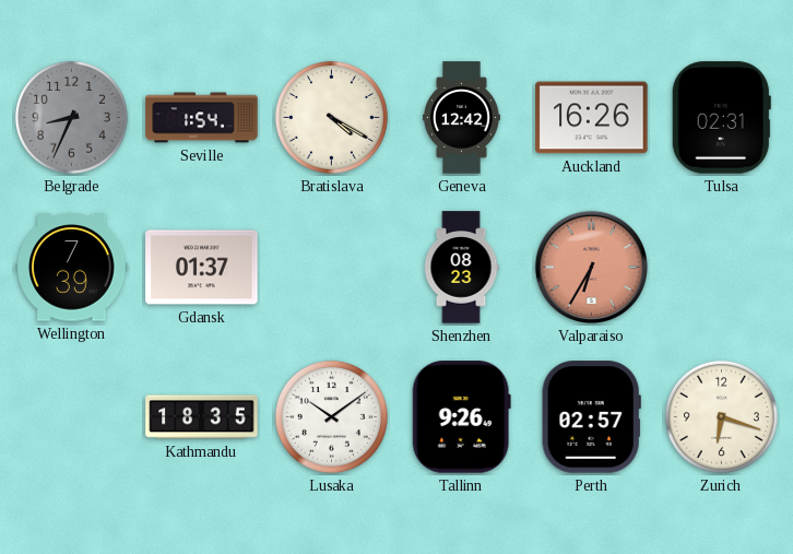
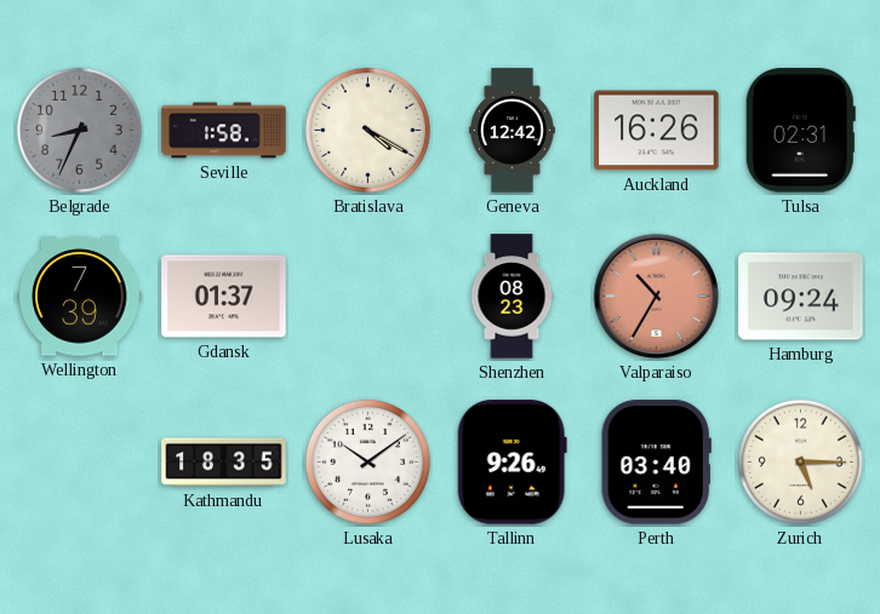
Seville: 1:54 -> 1:58
Valparaiso: 6:35 -> 10:35
Hamburg: none -> 09:24
Perth: 02:57 -> 03:40
Zurich: 6:18 -> 5:15
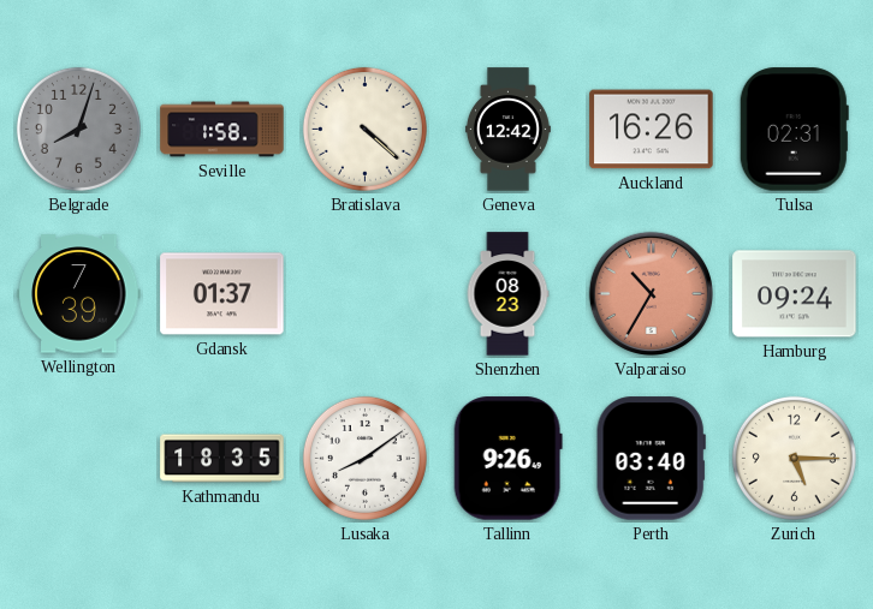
Belgrade: 8:34 -> 8:03
Bratislava: 4:20 -> 4:22
Lusaka: 10:09 -> 8:09
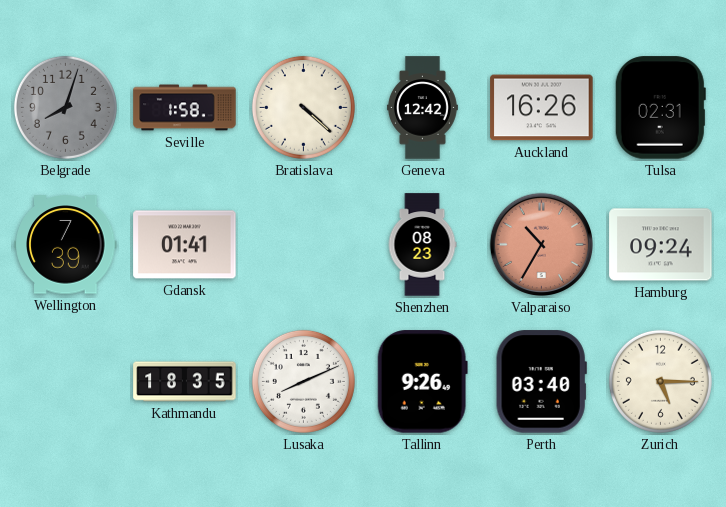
Gdansk: 01:37 -> 01:41
Lusaka: 8:09 -> 8:11
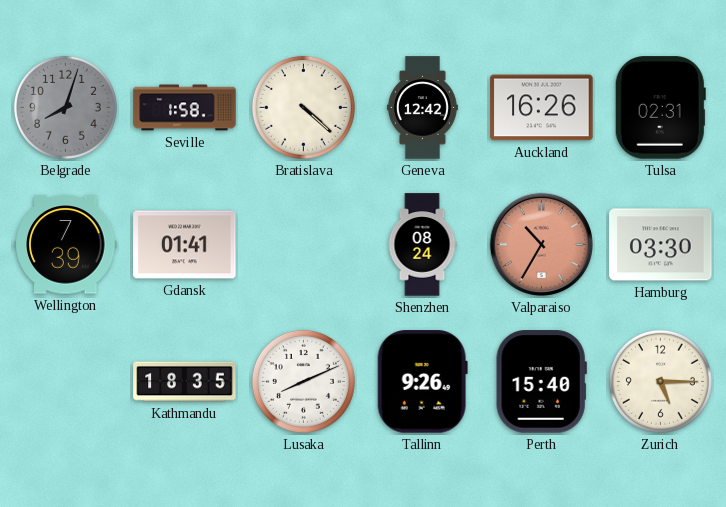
Shenzhen: 08:23 -> 08:24
Hamburg: 09:24 -> 03:30
Perth: 03:40 -> 15:40
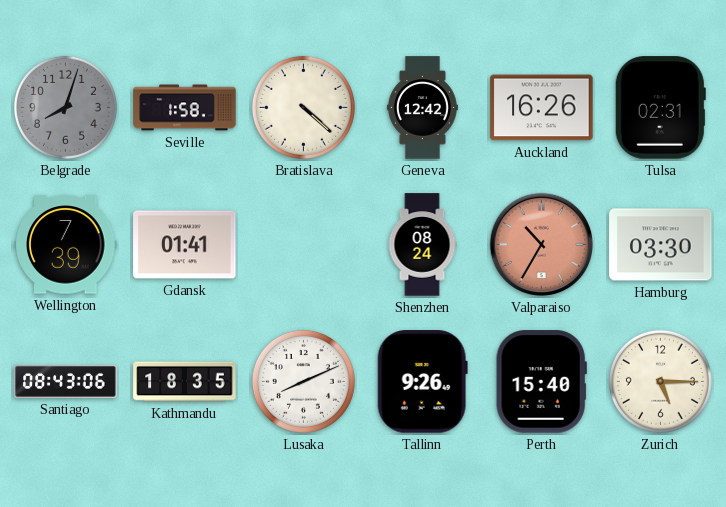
Santiago: none -> 08:43
